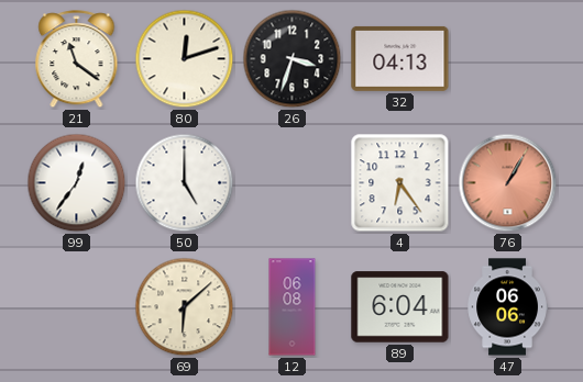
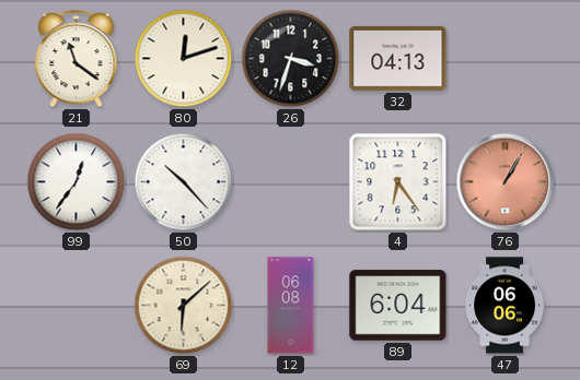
50: 5:00 -> 10:23
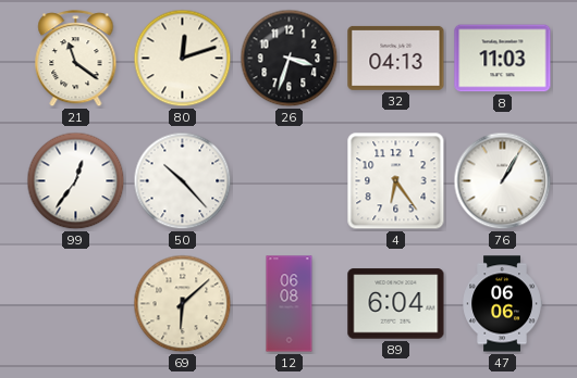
8: none -> 11:03
76 dial: salmon -> white
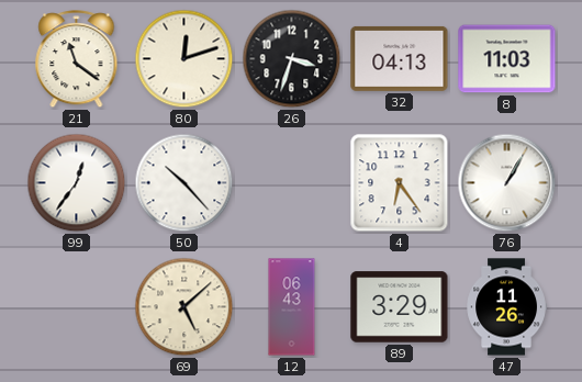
69: 6:08 -> 5:08
12: 06:08 -> 06:43
89: 6:04 -> 3:29
47: 06:06 -> 11:26
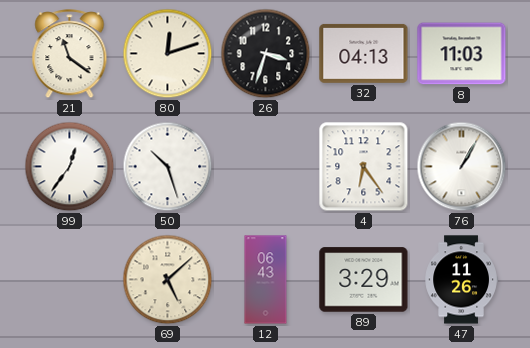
50: 10:23 -> 10:27
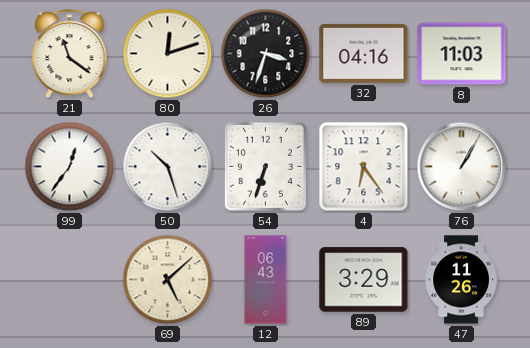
32: 04:13 -> 04:16
54: none -> 6:33
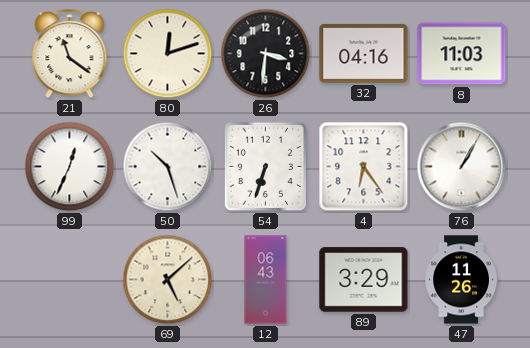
26: 3:33 -> 3:31
99: 12:36 -> 12:34
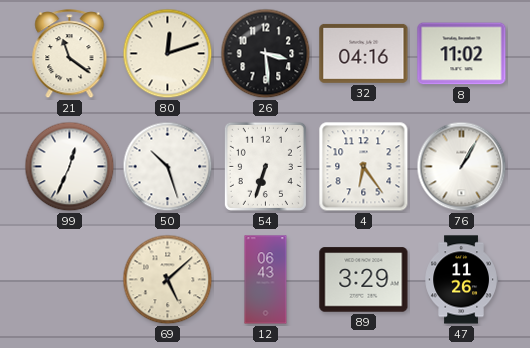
26: 3:31 -> 3:29
8: 11:03 -> 11:02
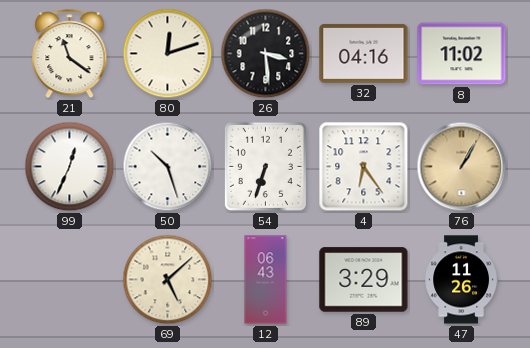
76 dial: white -> champagne
